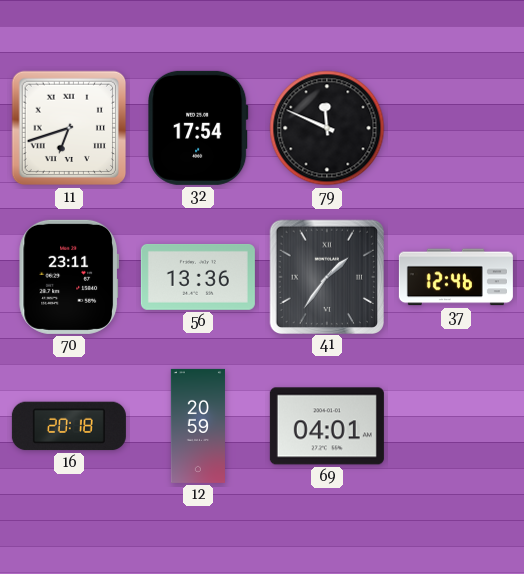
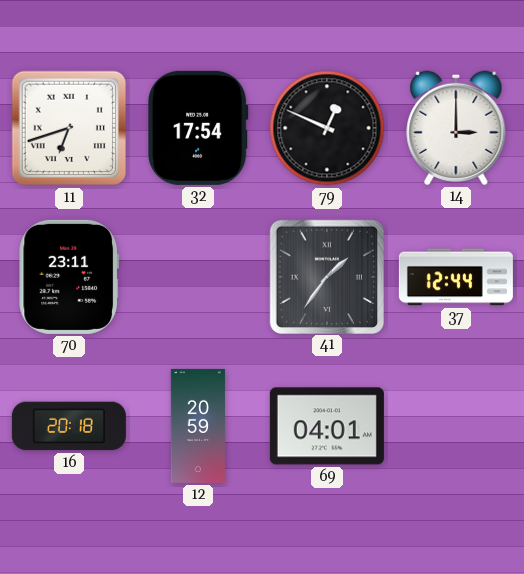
79: 11:49 -> 12:49
14: none -> 3:00
56: 13:36 -> none
37: 12:46 -> 12:44
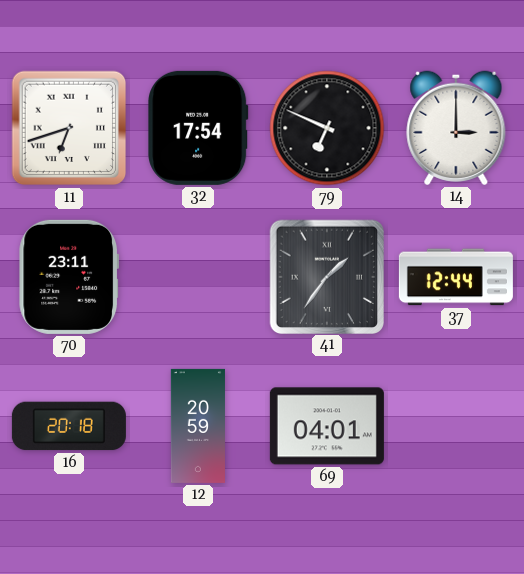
79: 12:49 -> 6:49
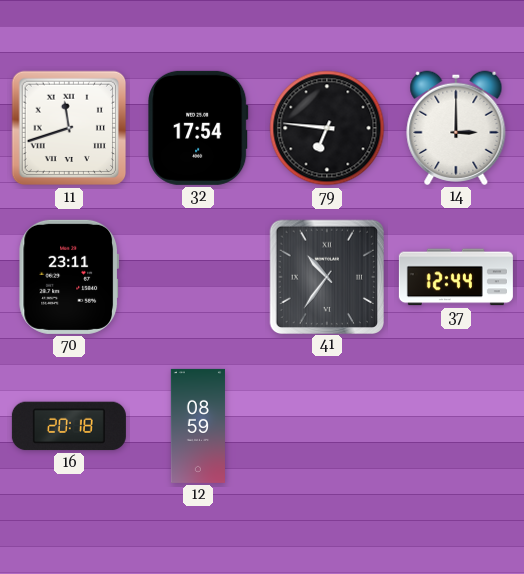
11: 6:42 -> 11:42
79: 6:49 -> 6:46
41: 1:36 -> 10:36
12: 20:59 -> 08:59
69: 04:01 -> none
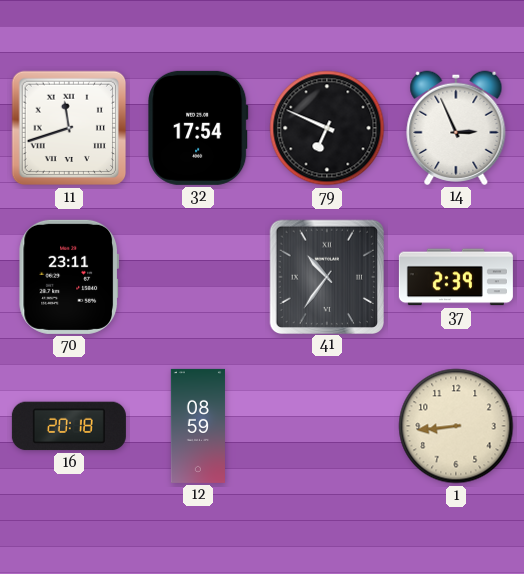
79: 6:46 -> 6:49
14: 3:00 -> 2:56
37: 12:44 -> 2:39
1: none -> 8:44
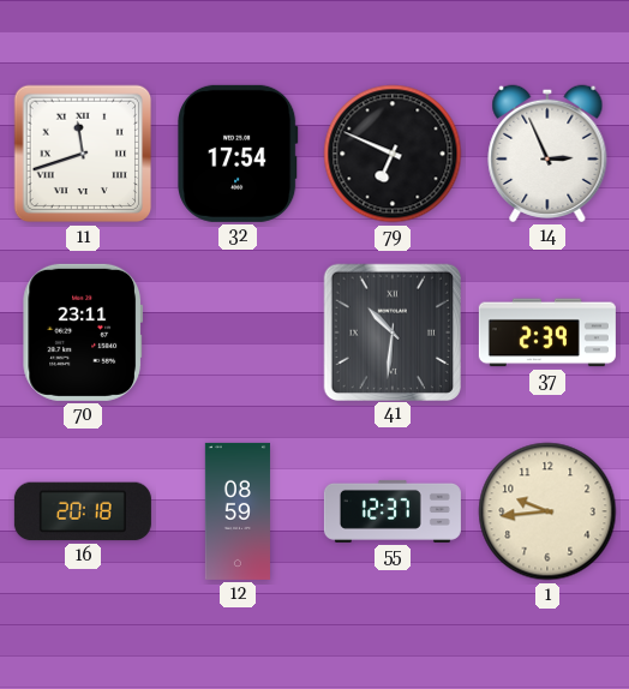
41: 10:36 -> 10:31
55: none -> 12:37
1: 8:44 -> 9:44
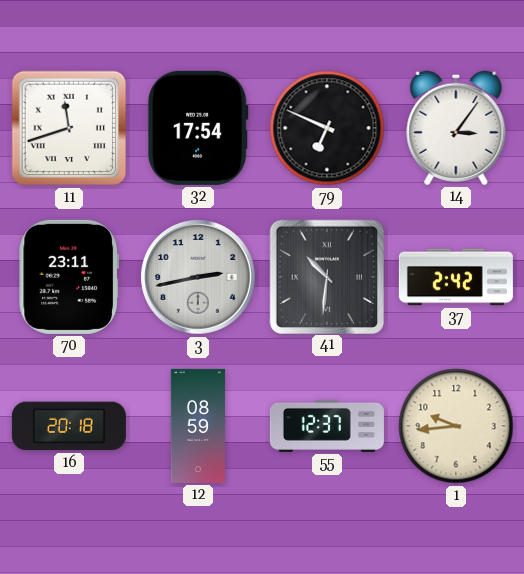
14: 2:56 -> 3:06
3: none -> 2:43
37: 2:39 -> 2:42
